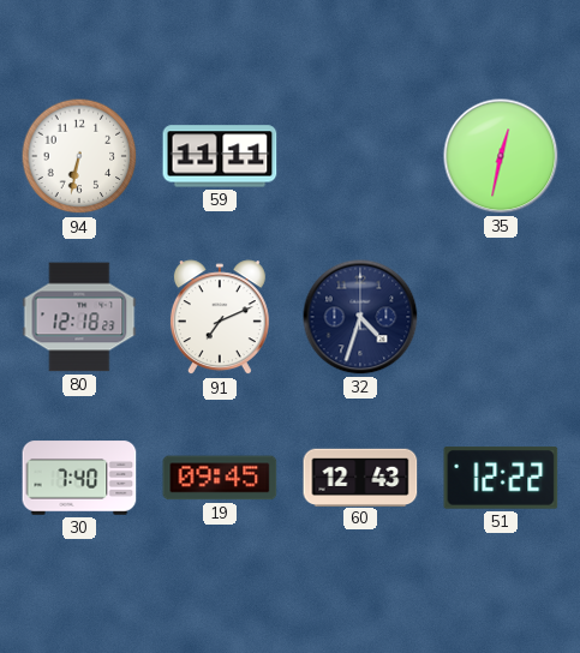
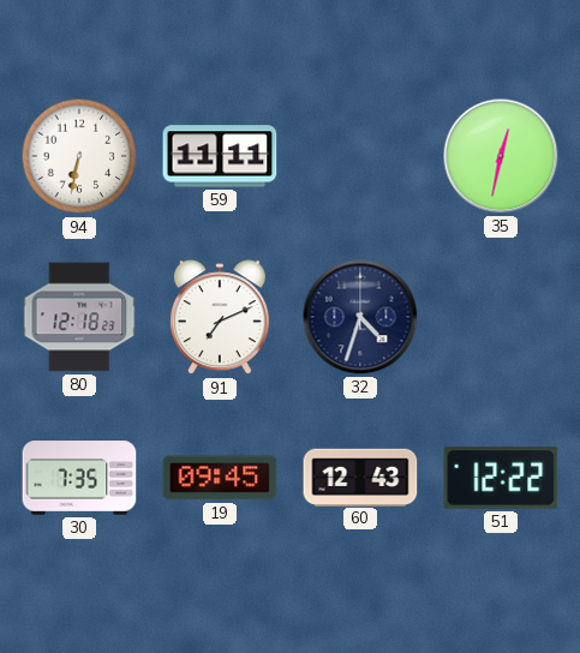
30: 7:40 -> 7:35
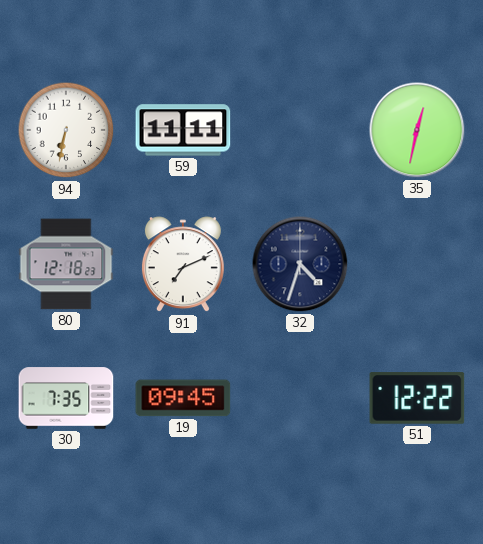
60: 12:43 -> none
